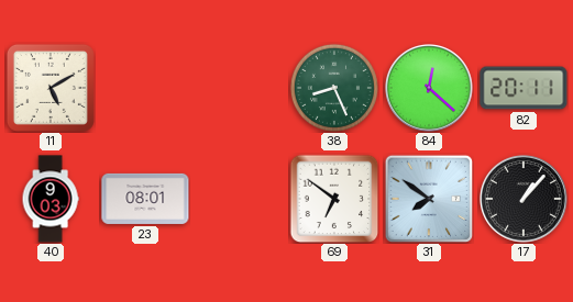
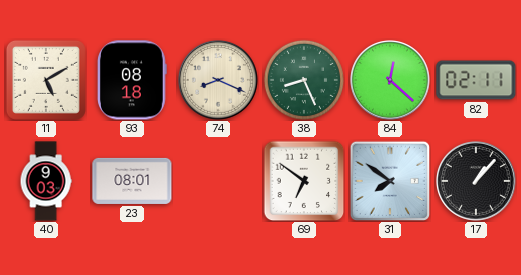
93: none -> 08:18
74: none -> 8:19
82: 20:11 -> 02:11
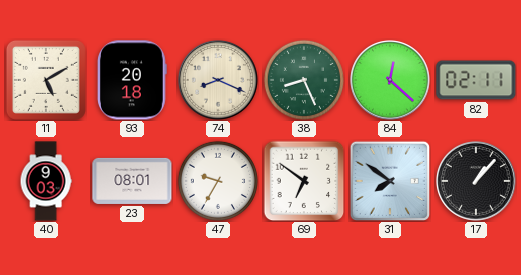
93: 08:18 -> 20:18
47: none -> 9:35
